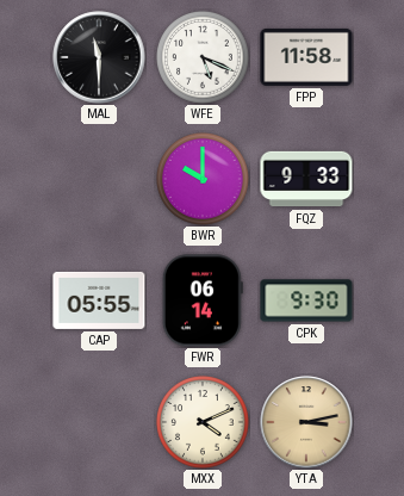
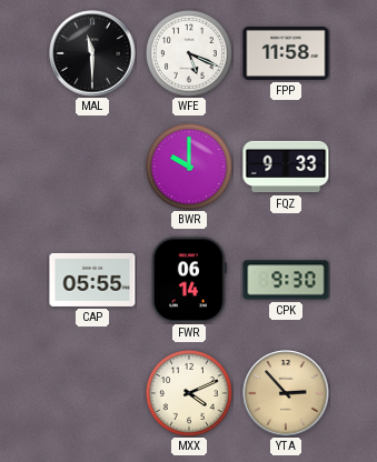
YTA: 3:13 -> 2:53
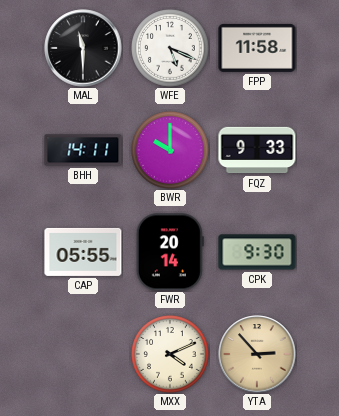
BHH: none -> 14:11
FWR: 06:14 -> 20:14
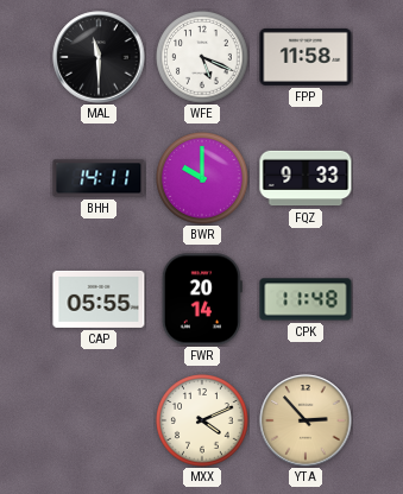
CPK: 9:30 -> 11:48
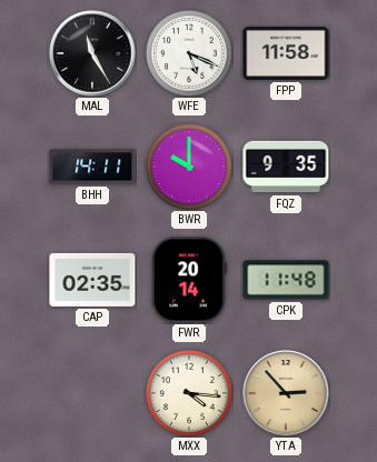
MAL: 11:30 -> 11:25
FQZ: 9:33 -> 9:35
CAP: 05:55 -> 02:35
MXX: 4:11 -> 4:16
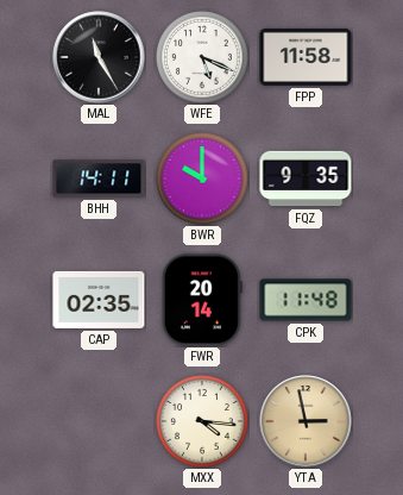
YTA: 2:53 -> 2:58
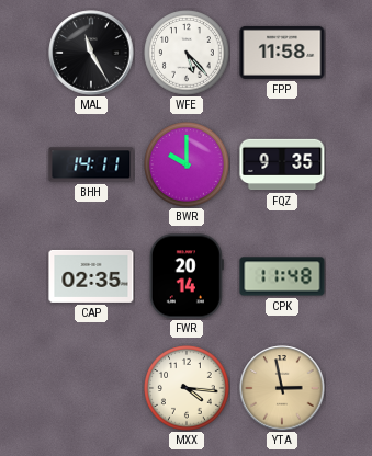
WFE: 5:19 -> 5:23
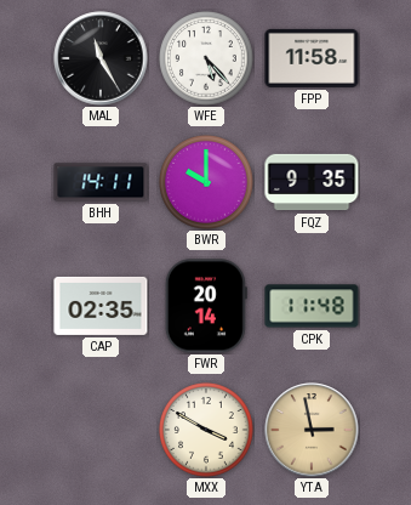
MXX: 4:16 -> 3:50
